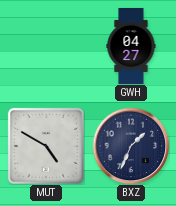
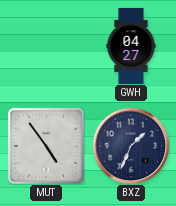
MUT: 4:50 -> 4:54
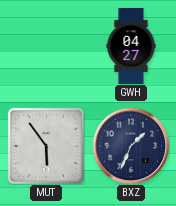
MUT: 4:54 -> 5:54
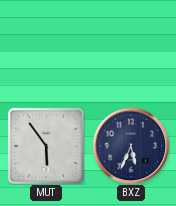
GWH: 04:27 -> none
BXZ: 1:34 -> 5:34
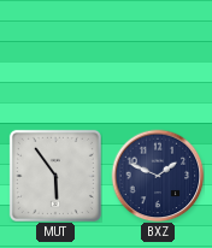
BXZ: 5:34 -> 1:49
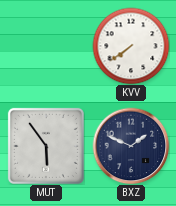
KVV: none -> 7:39
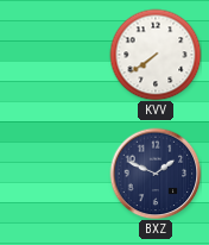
MUT: 5:54 -> none
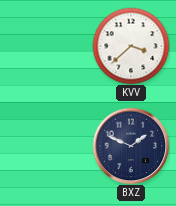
KVV: 7:39 -> 3:38
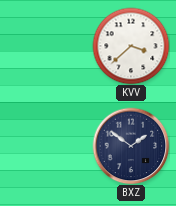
BXZ: 1:49 -> 1:51
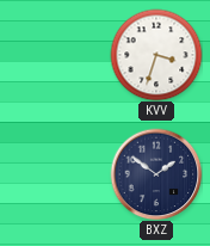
KVV: 3:38 -> 3:33
